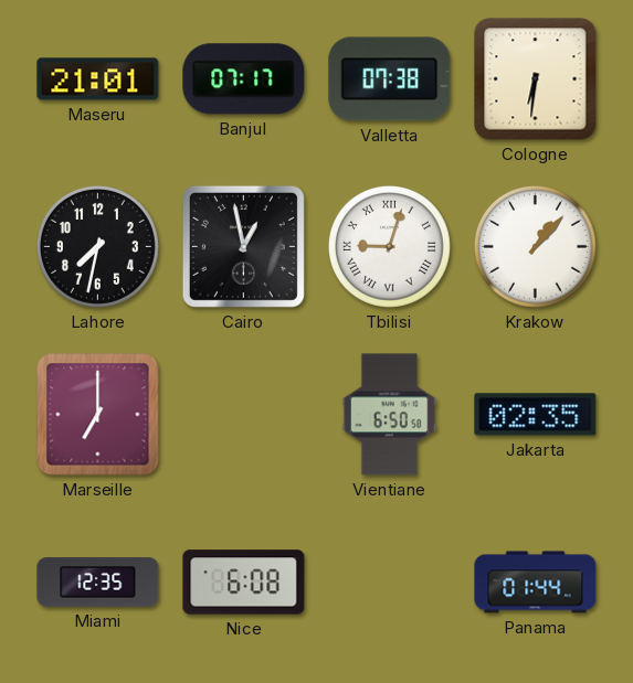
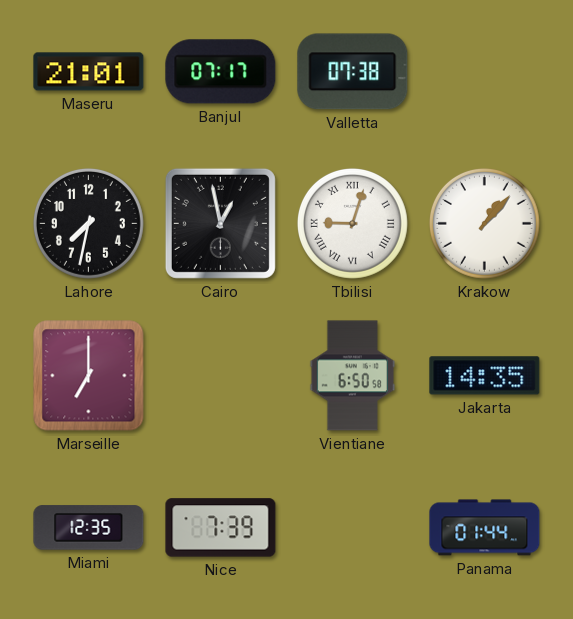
Cologne: 6:31 -> none
Jakarta: 02:35 -> 14:35
Nice: 6:08 -> 7:39
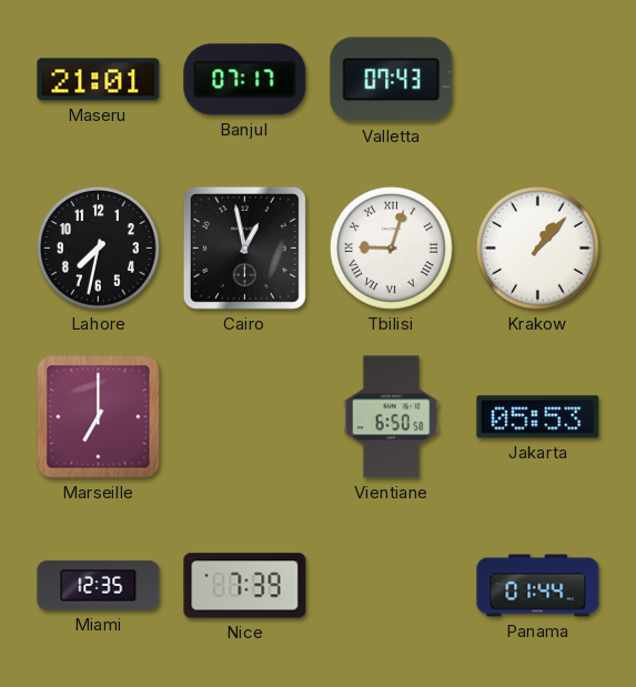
Valletta: 07:38 -> 07:43
Jakarta: 14:35 -> 05:53
